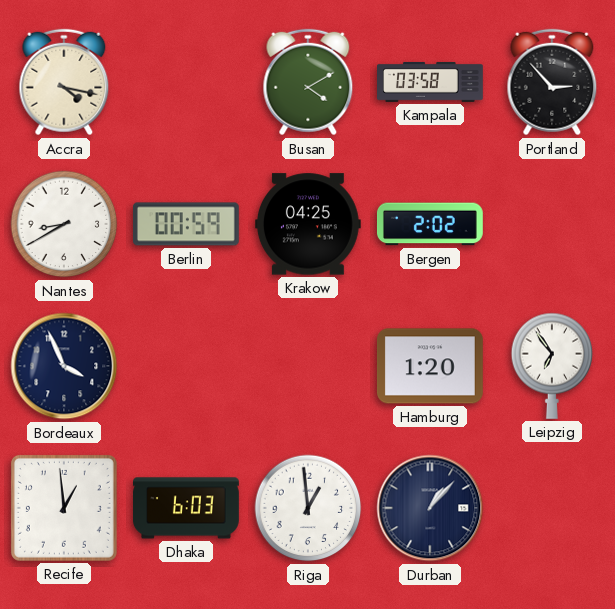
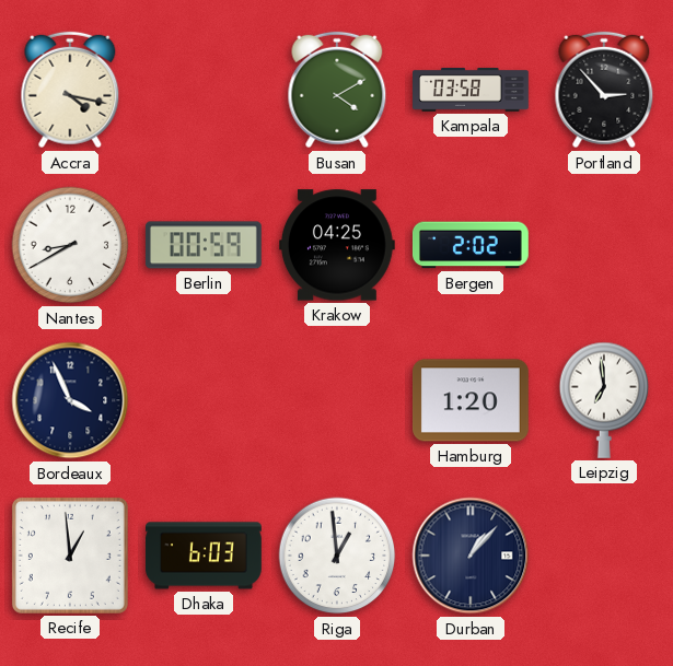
Leipzig: 6:54 -> 6:59
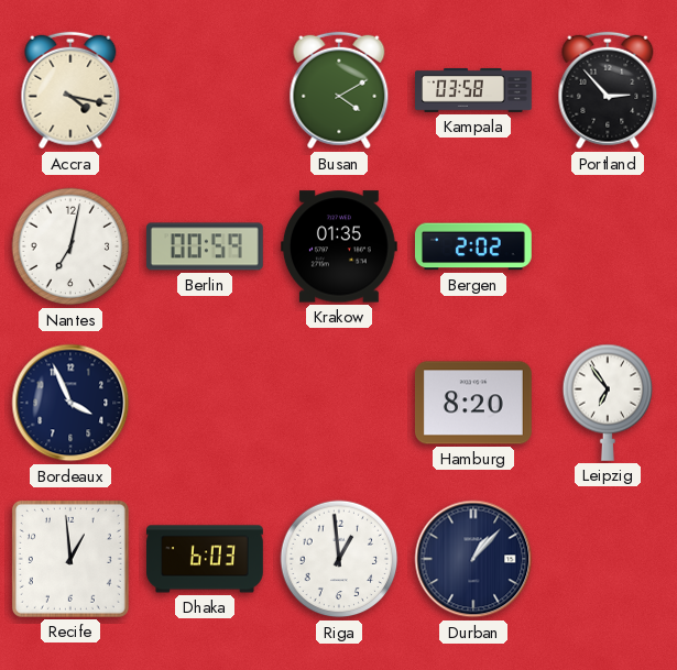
Nantes: 8:40 -> 7:02
Krakow: 04:25 -> 01:35
Hamburg: 1:20 -> 8:20
Leipzig: 6:59 -> 6:54
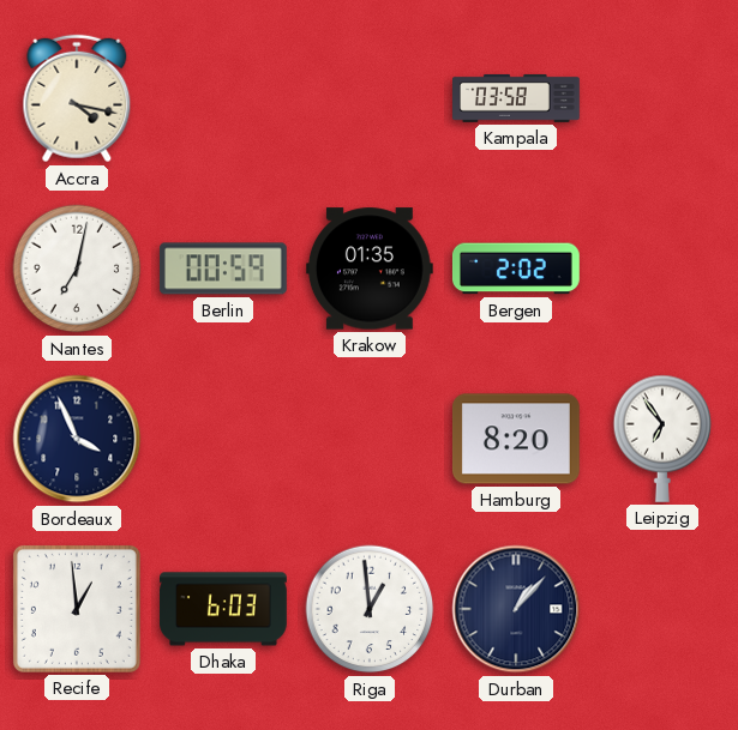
Busan: 4:10 -> none
Portland: 2:53 -> none
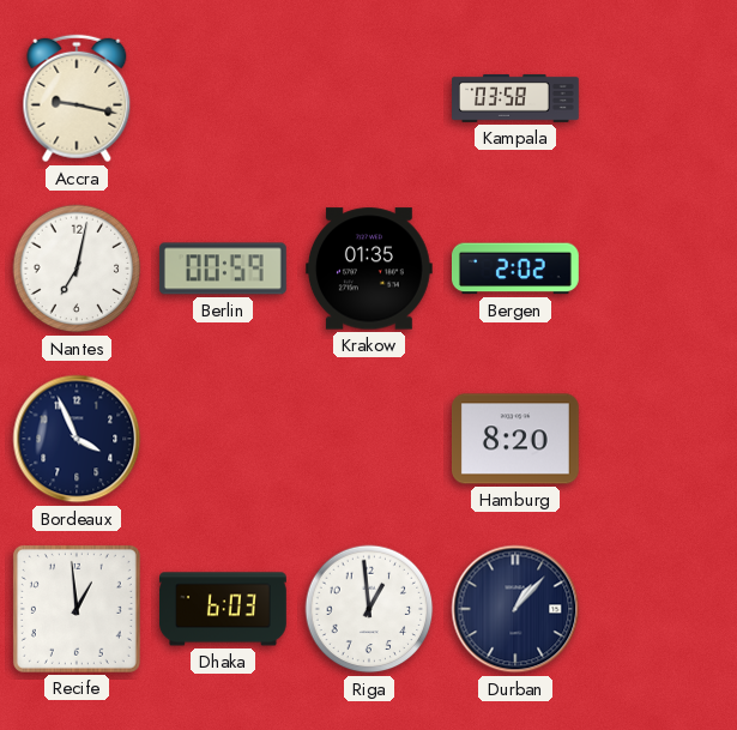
Accra: 4:17 -> 9:17
Leipzig: 6:54 -> none
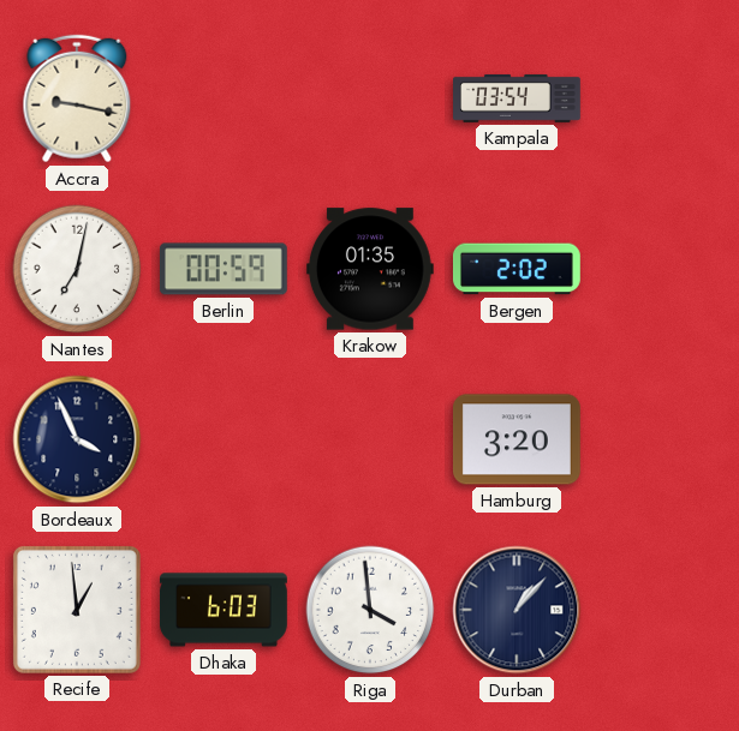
Kampala: 03:58 -> 03:54
Hamburg: 8:20 -> 3:20
Riga: 12:59 -> 3:59
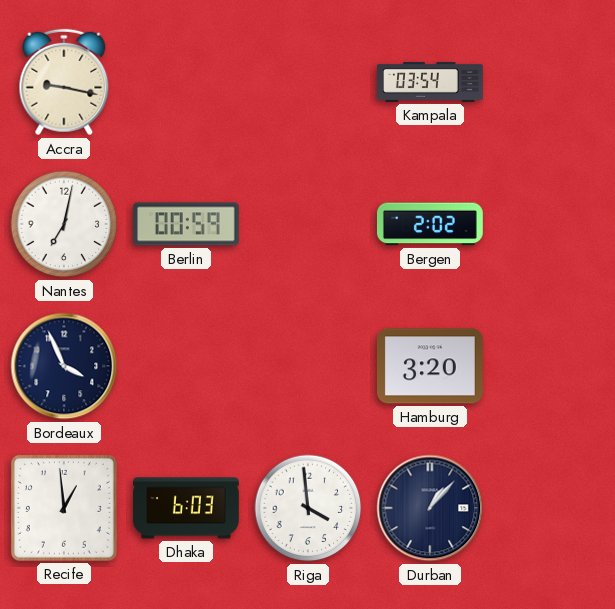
Krakow: 01:35 -> none
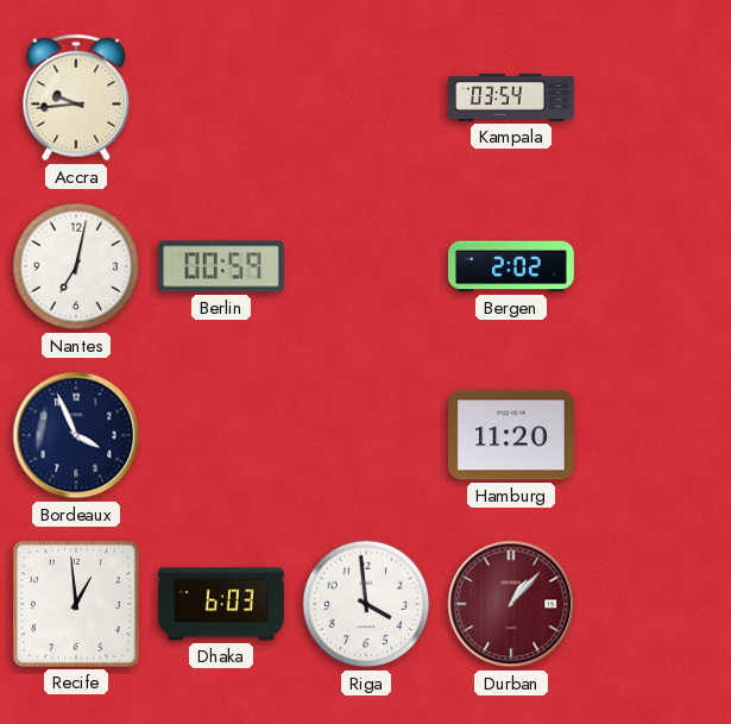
Accra: 9:17 -> 9:44
Hamburg: 3:20 -> 11:20
Durban dial: navy -> burgundy
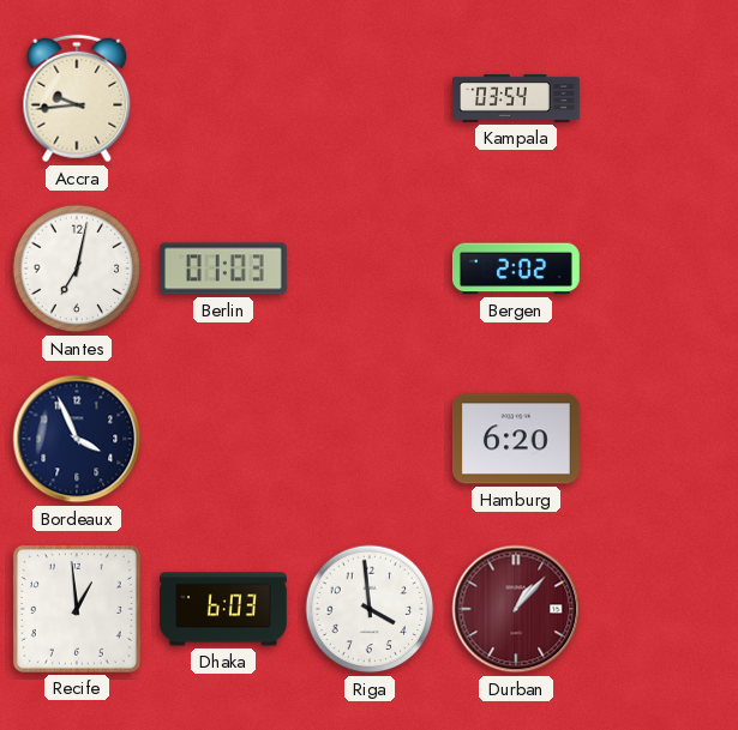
Berlin: 00:59 -> 01:03
Hamburg: 11:20 -> 6:20
